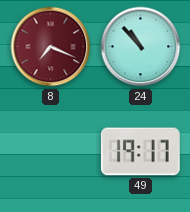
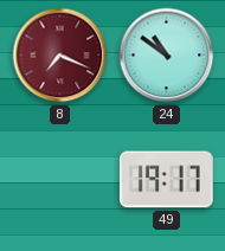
24: 10:53 -> 10:51
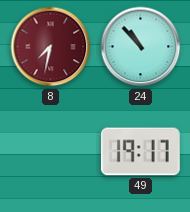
8: 7:19 -> 7:32
24: 10:51 -> 10:53
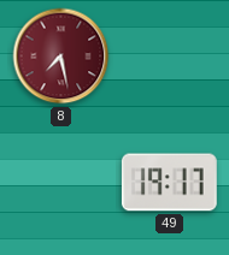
8: 7:32 -> 7:28
24: 10:53 -> none
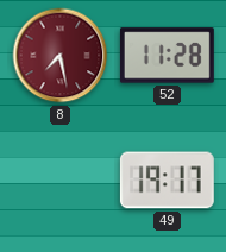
52: none -> 11:28
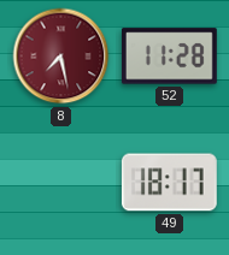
49: 19:17 -> 18:17
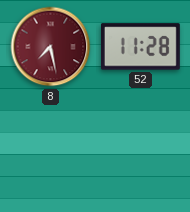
49: 18:17 -> none
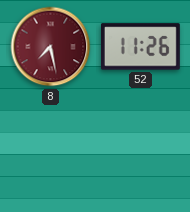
52: 11:28 -> 11:26
